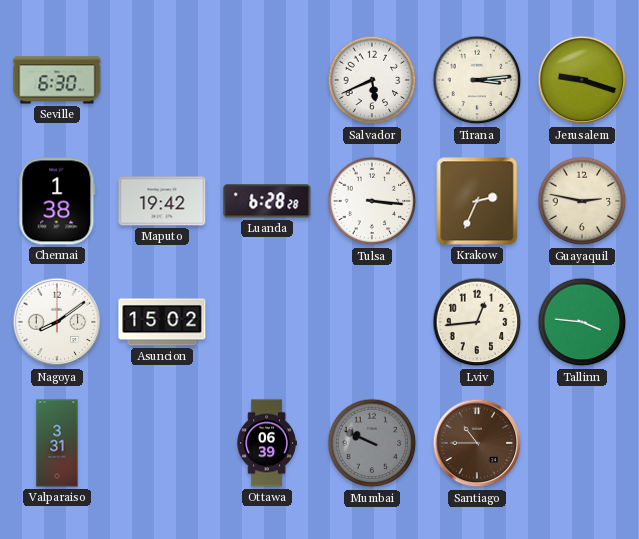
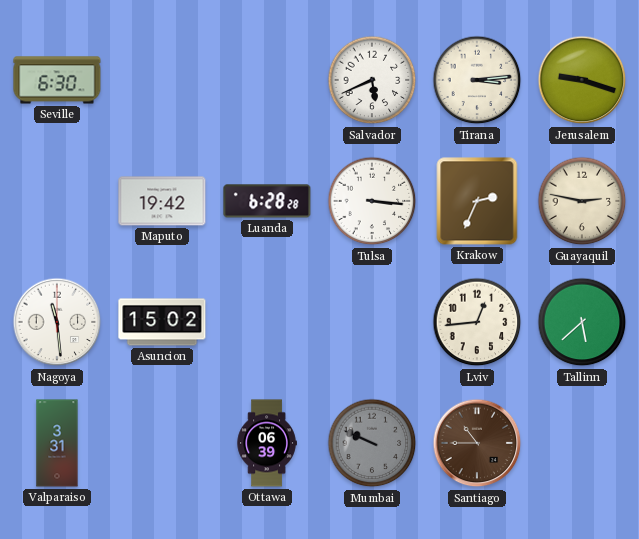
Chennai: 1:38 -> none
Nagoya: 8:09 -> 11:29
Tallinn: 3:46 -> 5:38
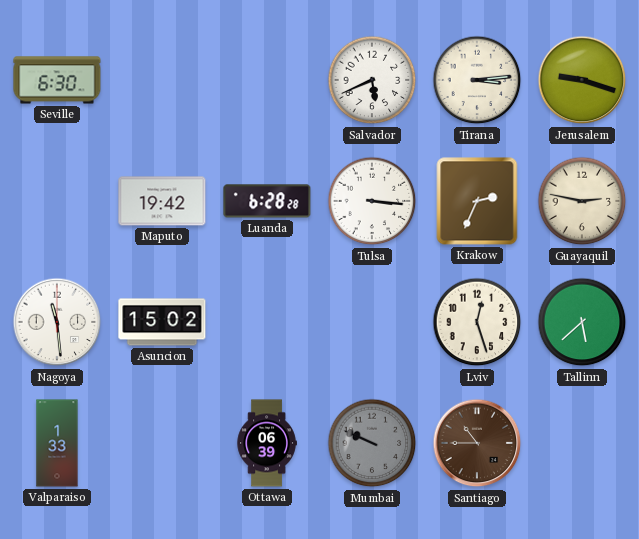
Lviv: 12:44 -> 12:27
Valparaiso: 3:31 -> 1:33
